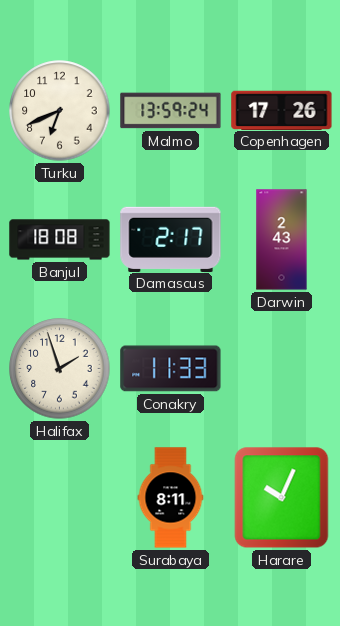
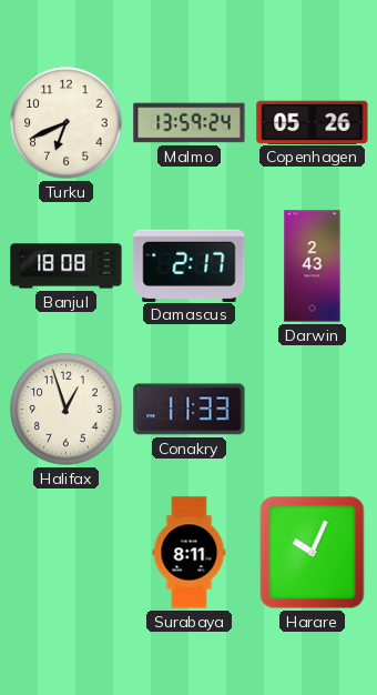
Copenhagen: 17:26 -> 05:26
Halifax: 1:57 -> 12:57
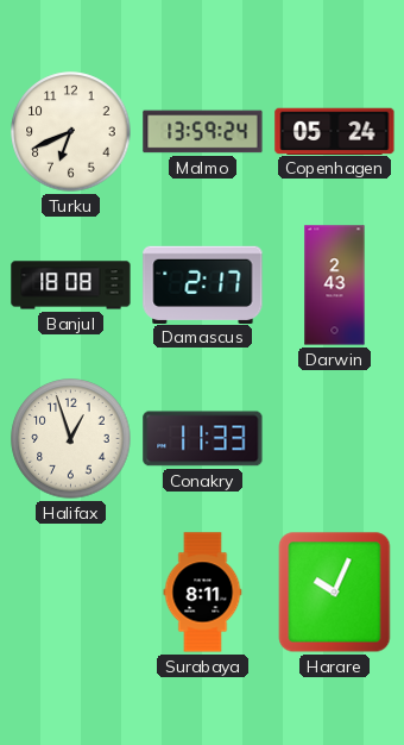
Copenhagen: 05:26 -> 05:24
